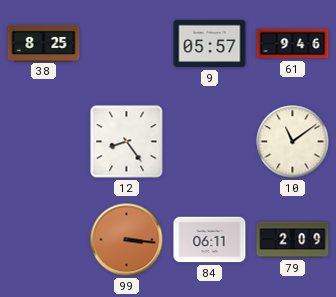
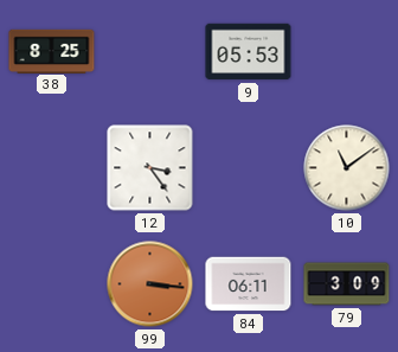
9: 05:57 -> 05:53
61: 9:46 -> none
12: 8:24 -> 3:24
79: 2:09 -> 3:09
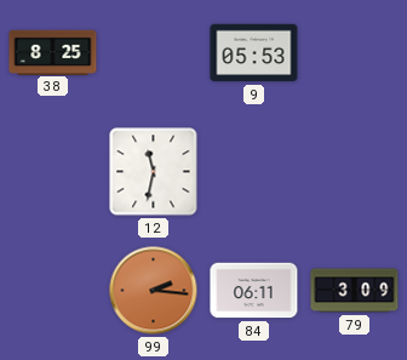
12: 3:24 -> 11:32
10: 11:09 -> none
99: 3:16 -> 2:16
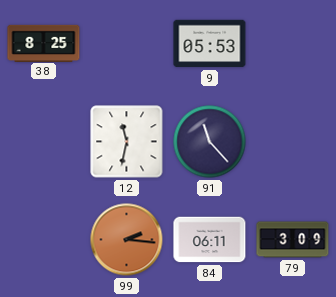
91: none -> 11:23
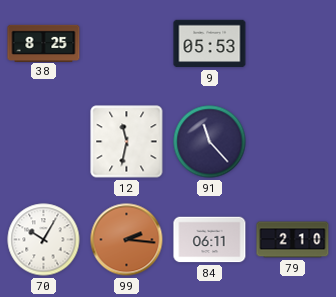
70: none -> 10:05
79: 3:09 -> 2:10
